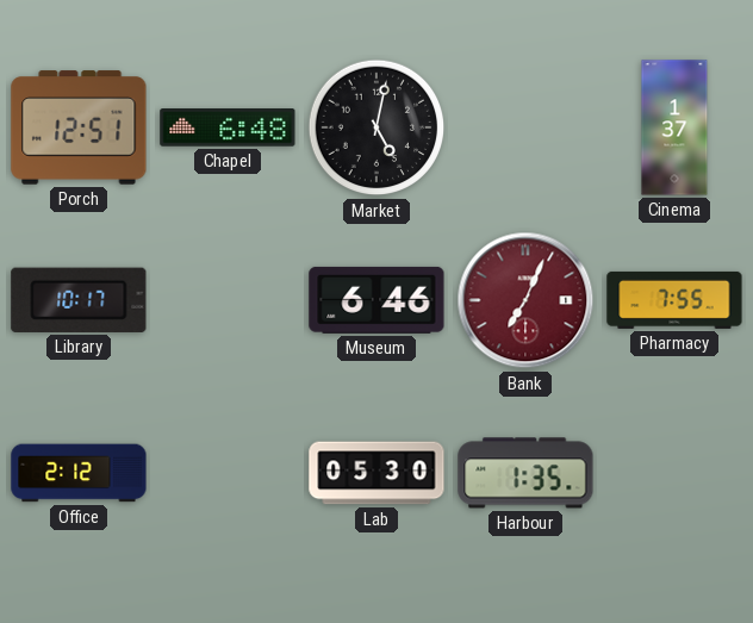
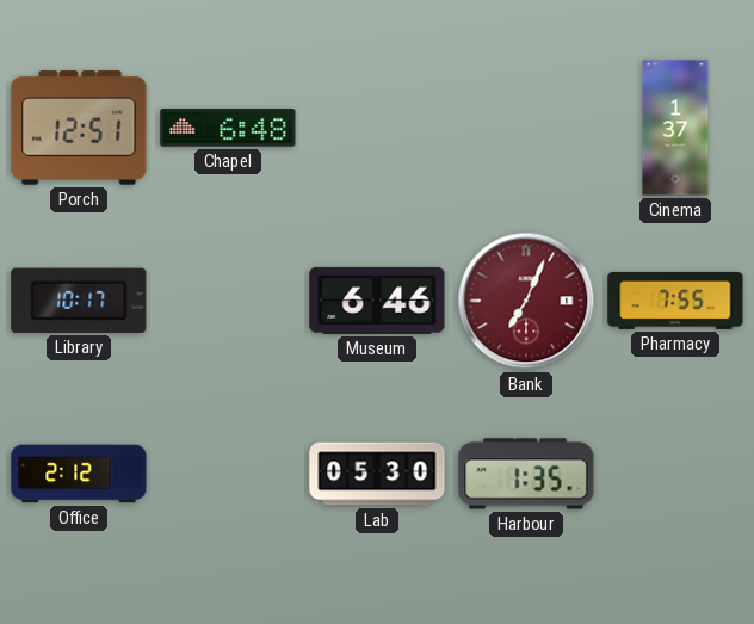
Market: 5:02 -> none
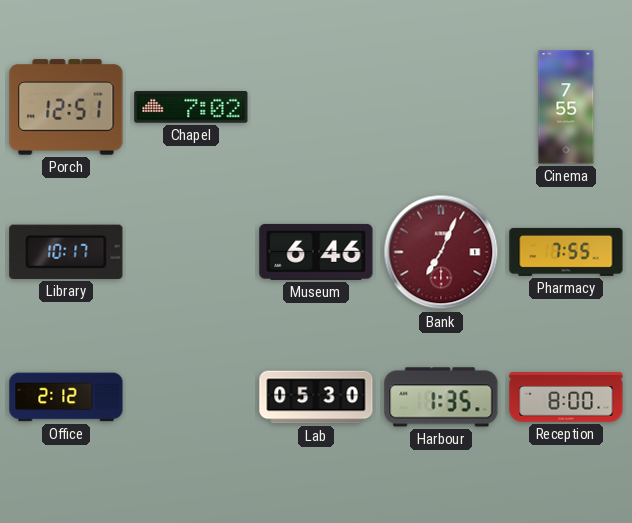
Chapel: 6:48 -> 7:02
Cinema: 1:37 -> 7:55
Reception: none -> 8:00
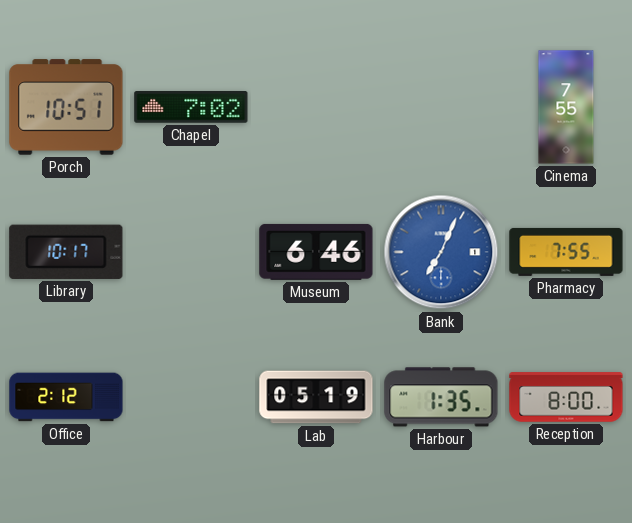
Porch: 12:51 -> 10:51
Bank dial: burgundy -> blue
Lab: 05:30 -> 05:19
